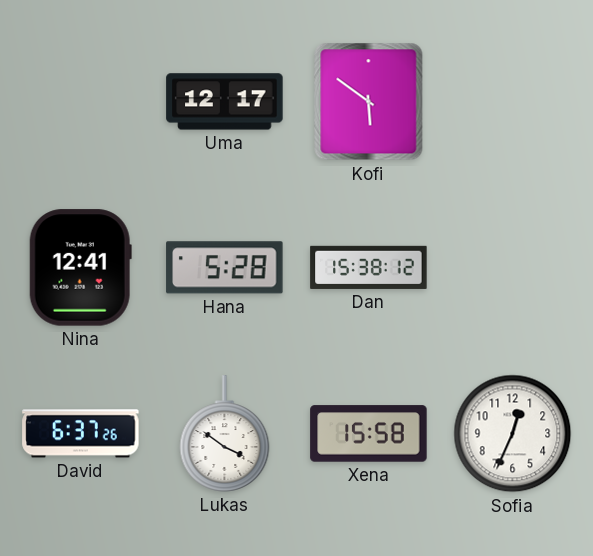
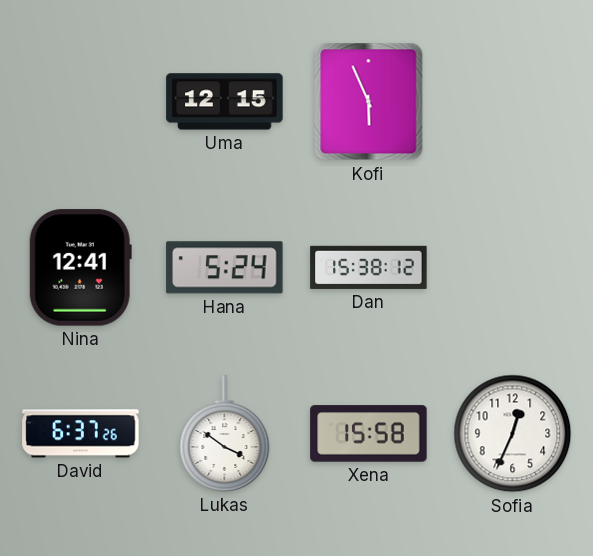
Uma: 12:17 -> 12:15
Kofi: 5:51 -> 5:56
Hana: 5:28 -> 5:24
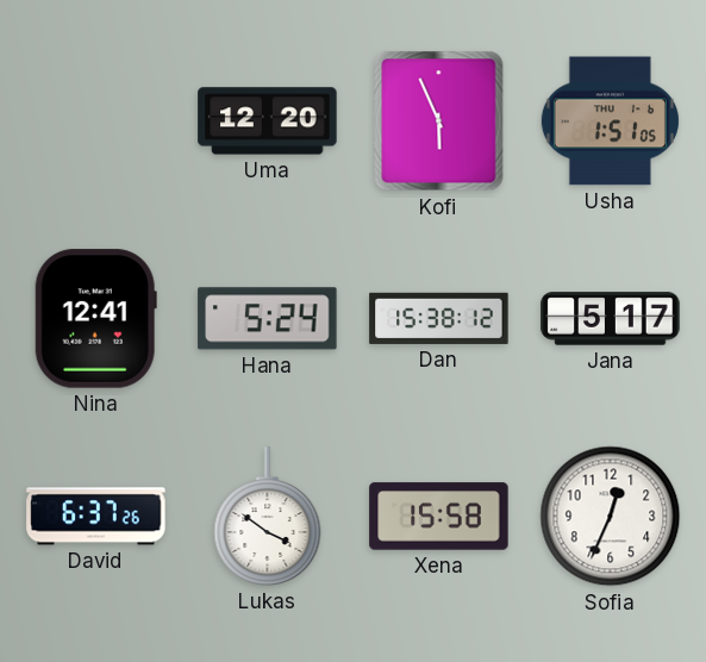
Uma: 12:15 -> 12:20
Usha: none -> 1:51
Jana: none -> 5:17
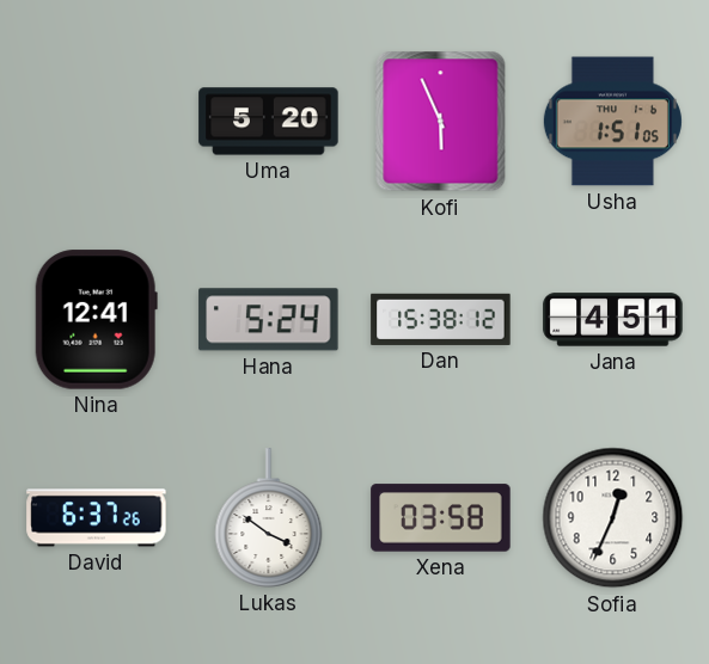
Uma: 12:20 -> 5:20
Jana: 5:17 -> 4:51
Xena: 15:58 -> 03:58
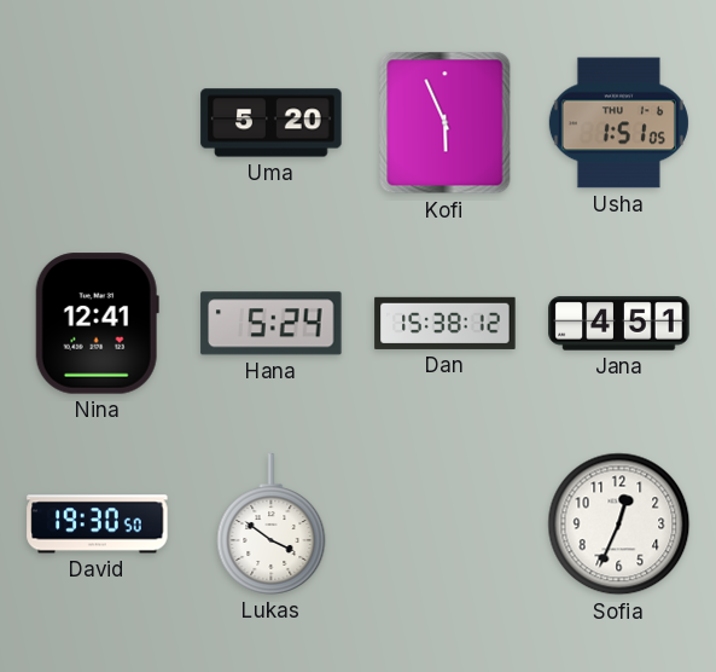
David: 6:37 -> 19:30
Xena: 03:58 -> none
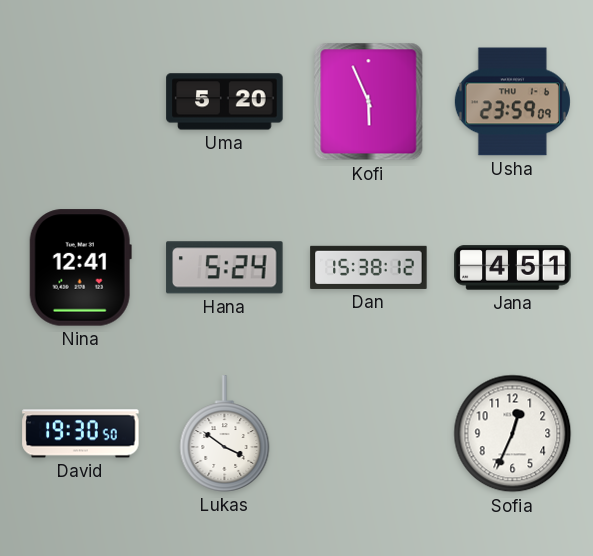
Usha: 1:51 -> 23:59
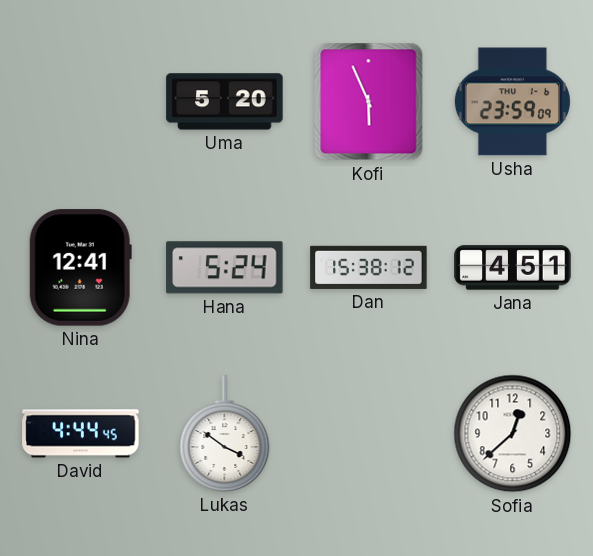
David: 19:30 -> 4:44
Sofia: 12:34 -> 12:38
